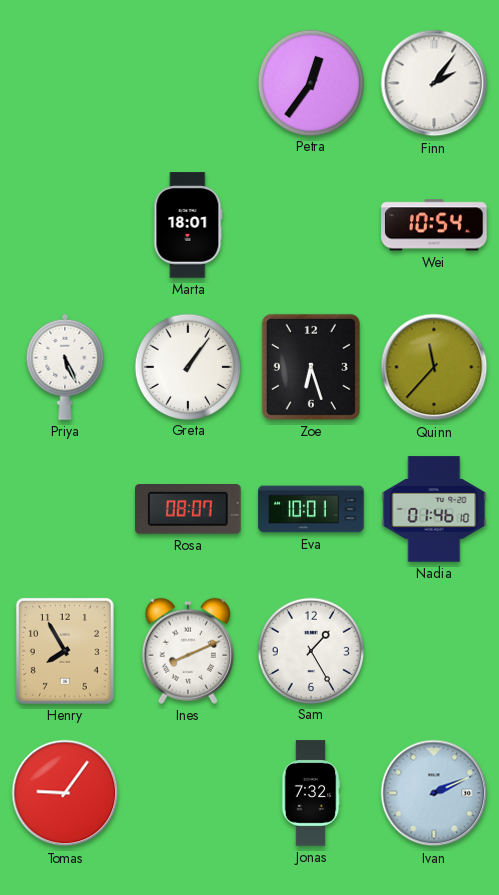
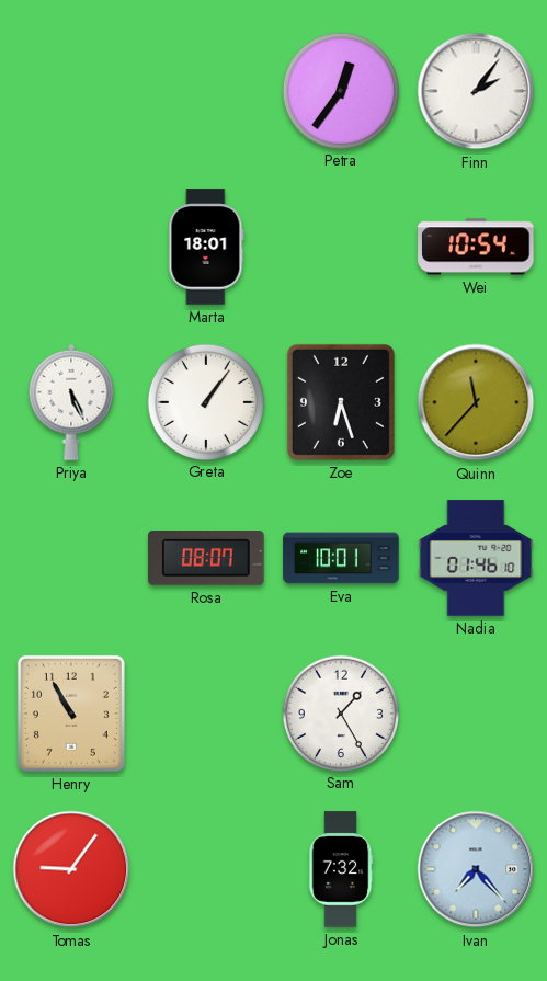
Henry: 7:55 -> 10:55
Ines: 8:11 -> none
Ivan: 2:11 -> 7:23
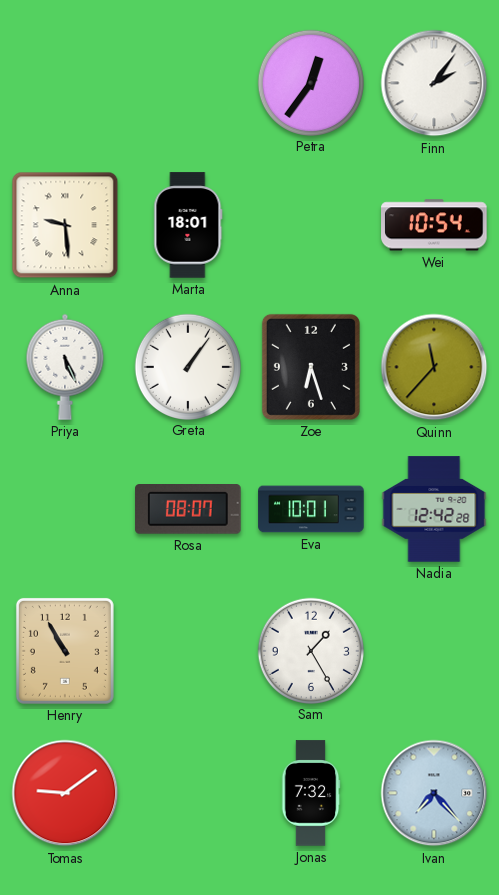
Anna: none -> 9:29
Nadia: 01:46 -> 12:42
Tomas: 9:06 -> 9:09
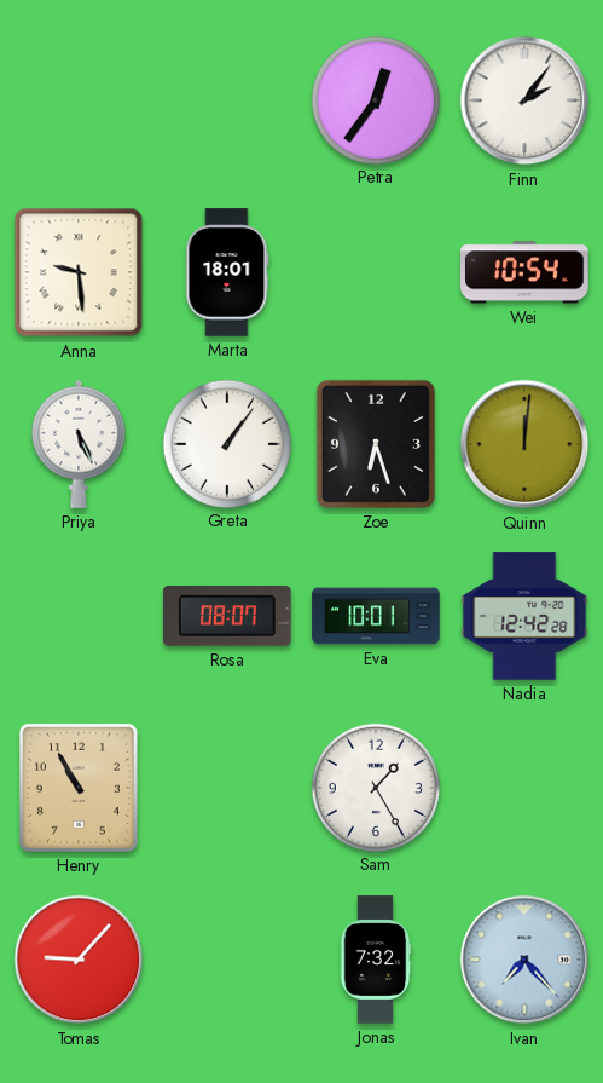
Quinn: 11:37 -> 12:01
Tomas: 9:09 -> 9:07
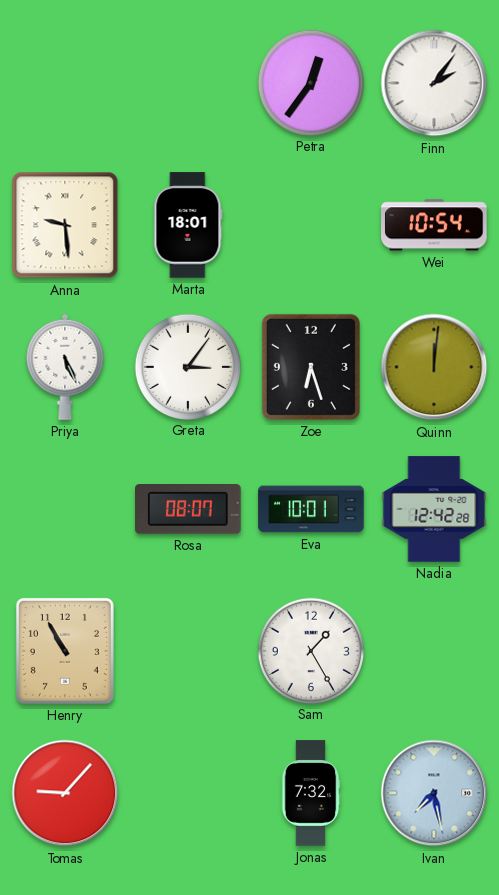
Greta: 1:06 -> 3:06
Ivan: 7:23 -> 7:28
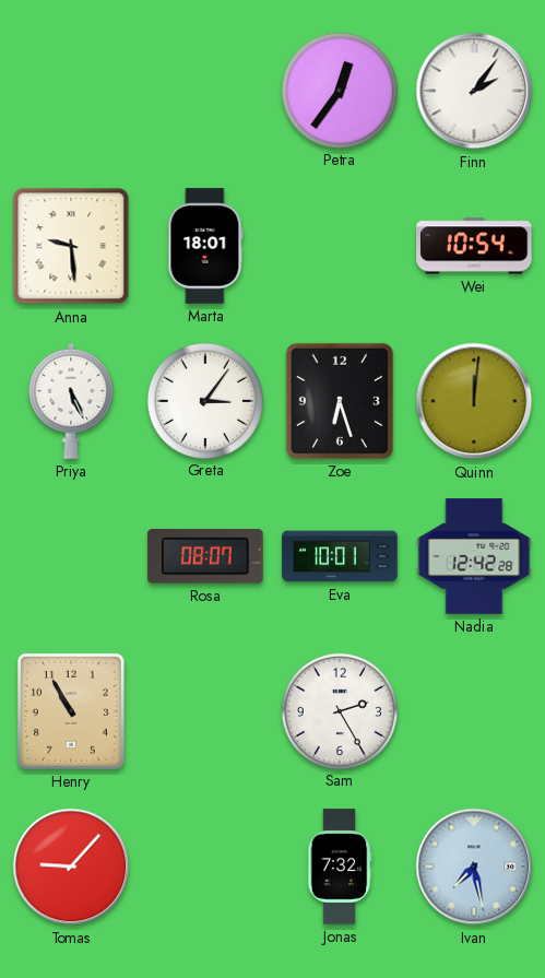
Sam: 1:25 -> 2:25
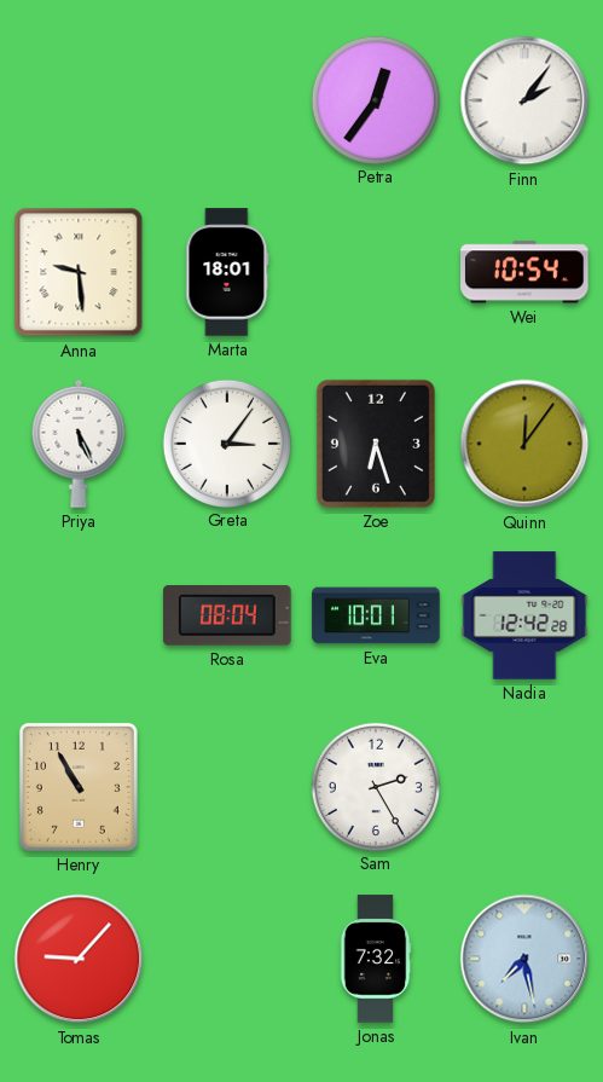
Quinn: 12:01 -> 12:06
Rosa: 08:07 -> 08:04
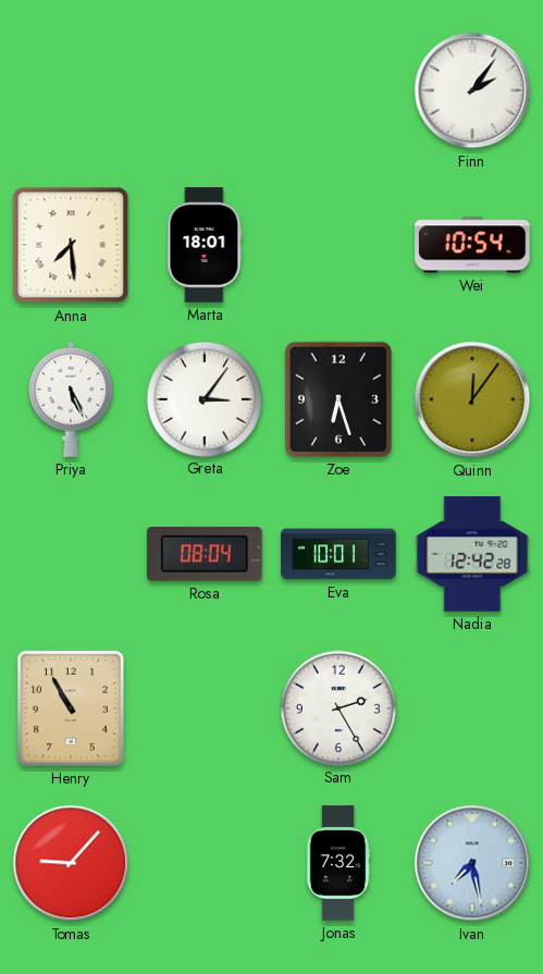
Petra: 12:36 -> none
Anna: 9:29 -> 7:29
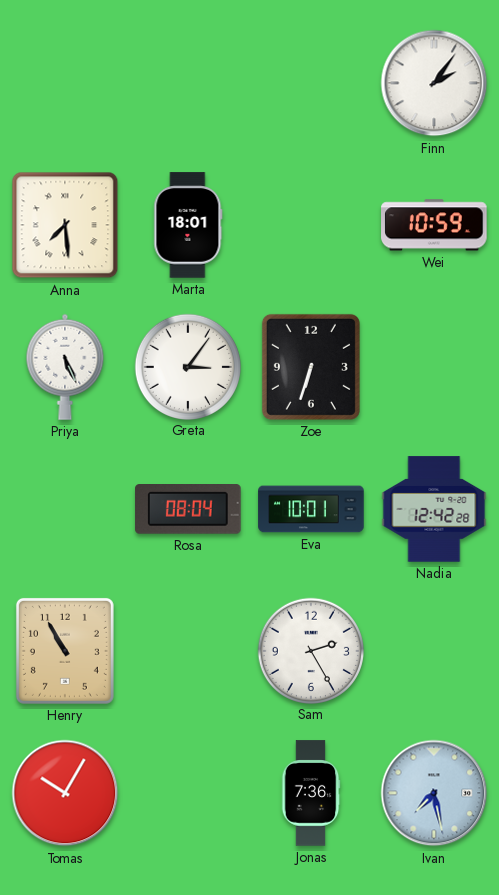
Wei: 10:54 -> 10:59
Zoe: 6:27 -> 6:33
Quinn: 12:06 -> none
Tomas: 9:07 -> 10:05
Jonas: 7:32 -> 7:36
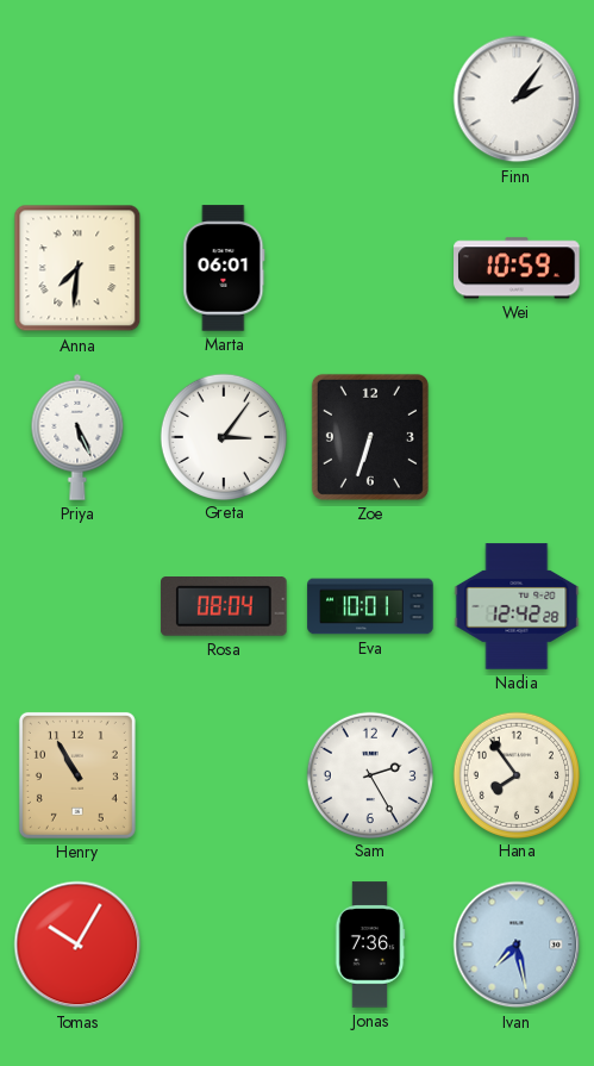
Anna: 7:29 -> 7:31
Marta: 18:01 -> 06:01
Hana: none -> 7:54
